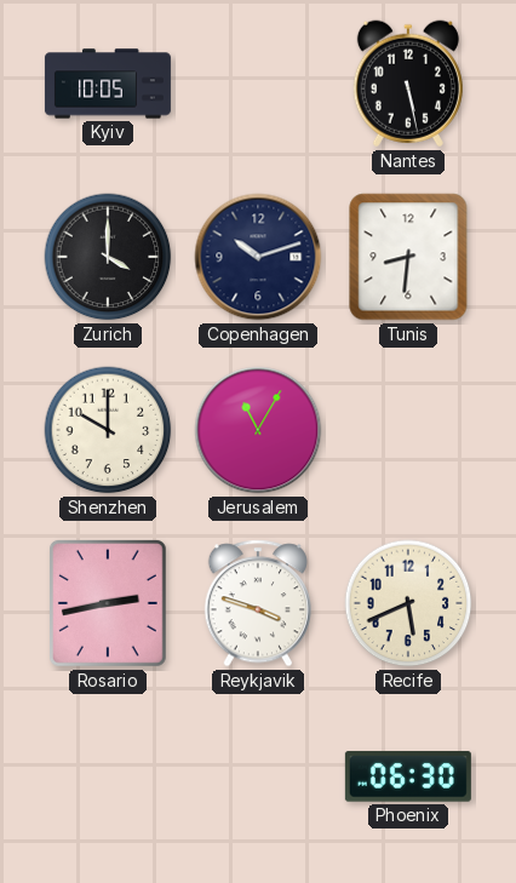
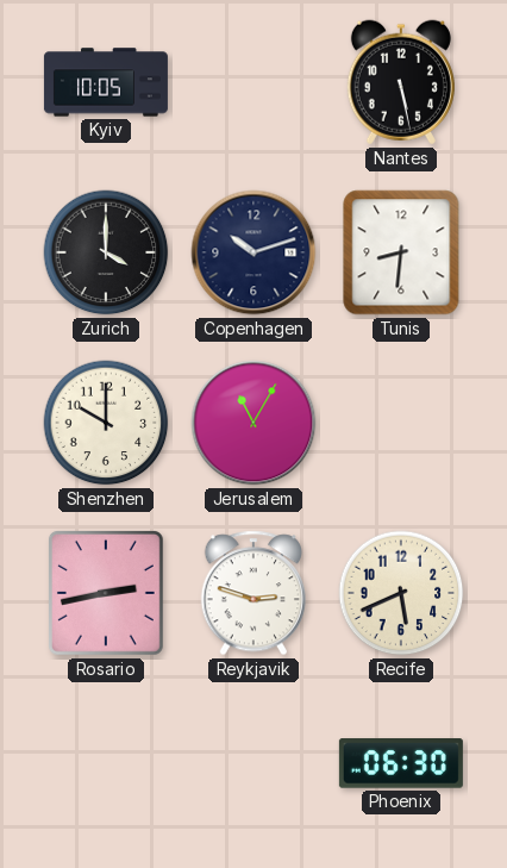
Reykjavik: 3:48 -> 2:48
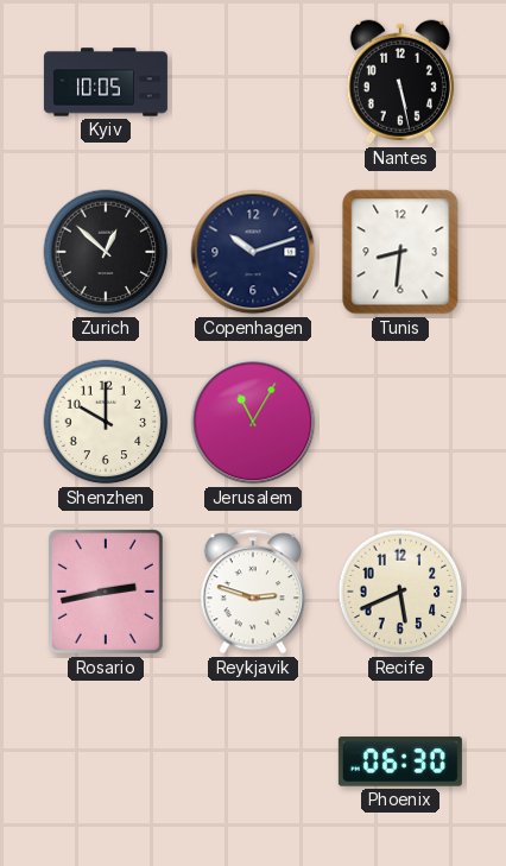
Zurich: 4:00 -> 12:52
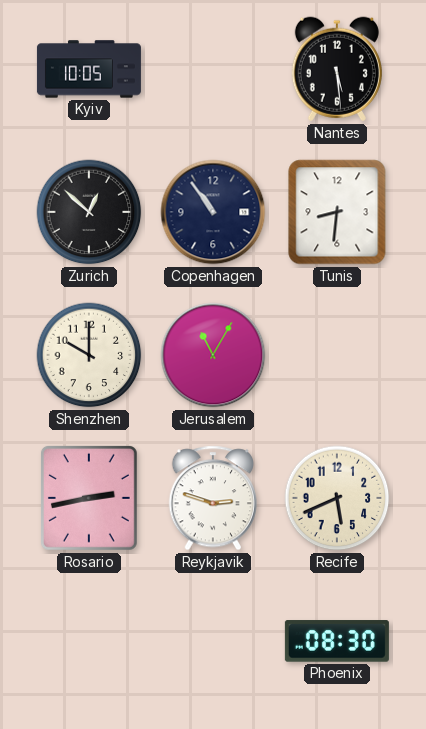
Nantes: 5:28 -> 5:29
Copenhagen: 10:12 -> 10:54
Phoenix: 06:30 -> 08:30
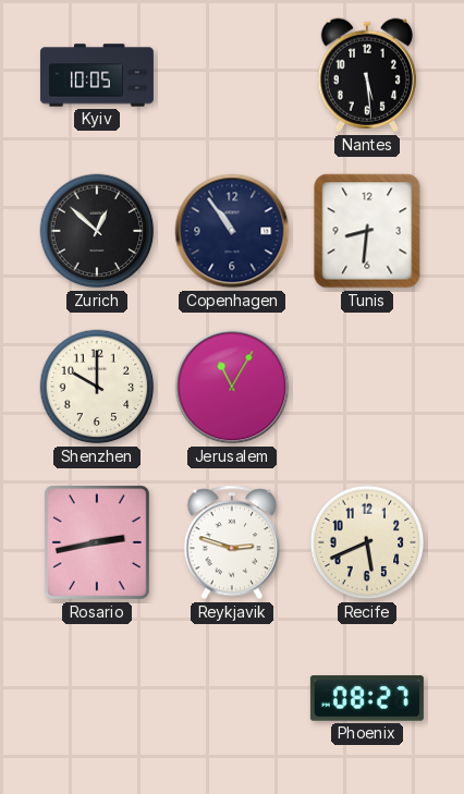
Phoenix: 08:30 -> 08:27
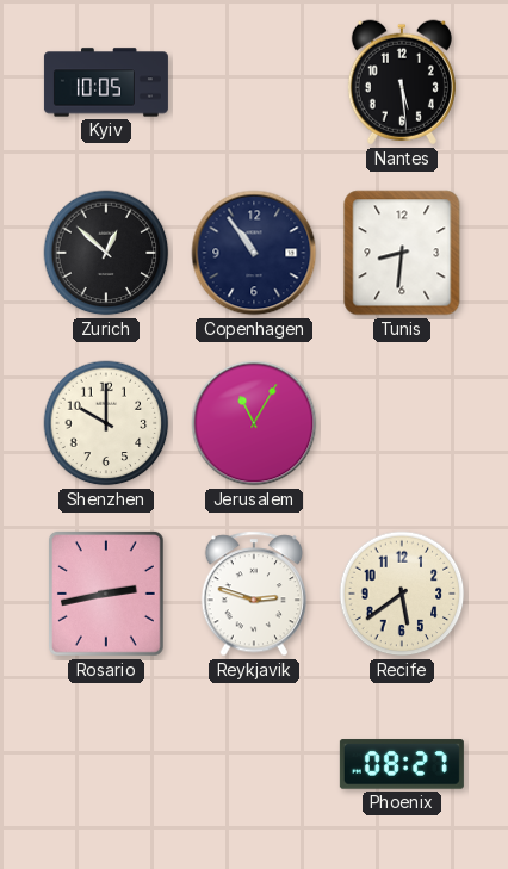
Recife: 5:41 -> 5:39
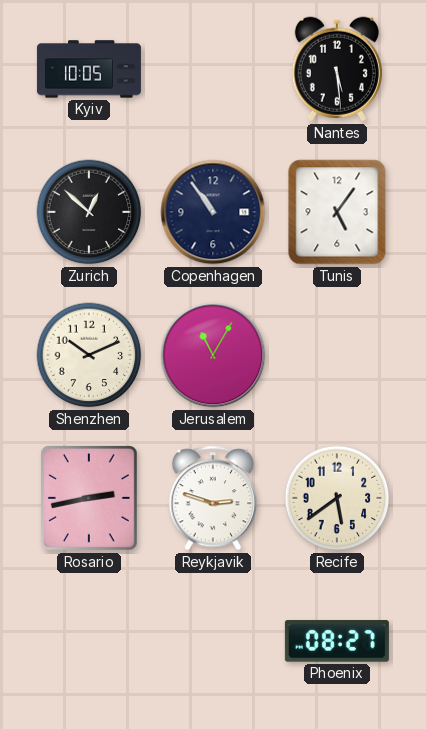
Tunis: 8:31 -> 5:06
Shenzhen: 10:00 -> 10:11
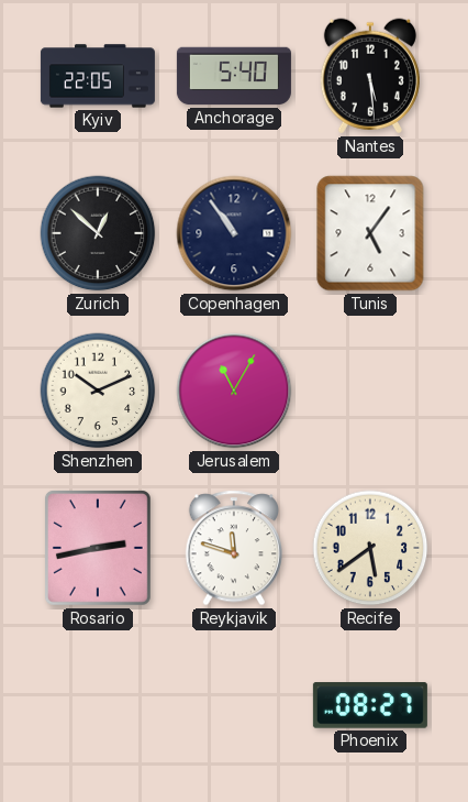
Kyiv: 10:05 -> 22:05
Anchorage: none -> 5:40
Reykjavik: 2:48 -> 11:48
